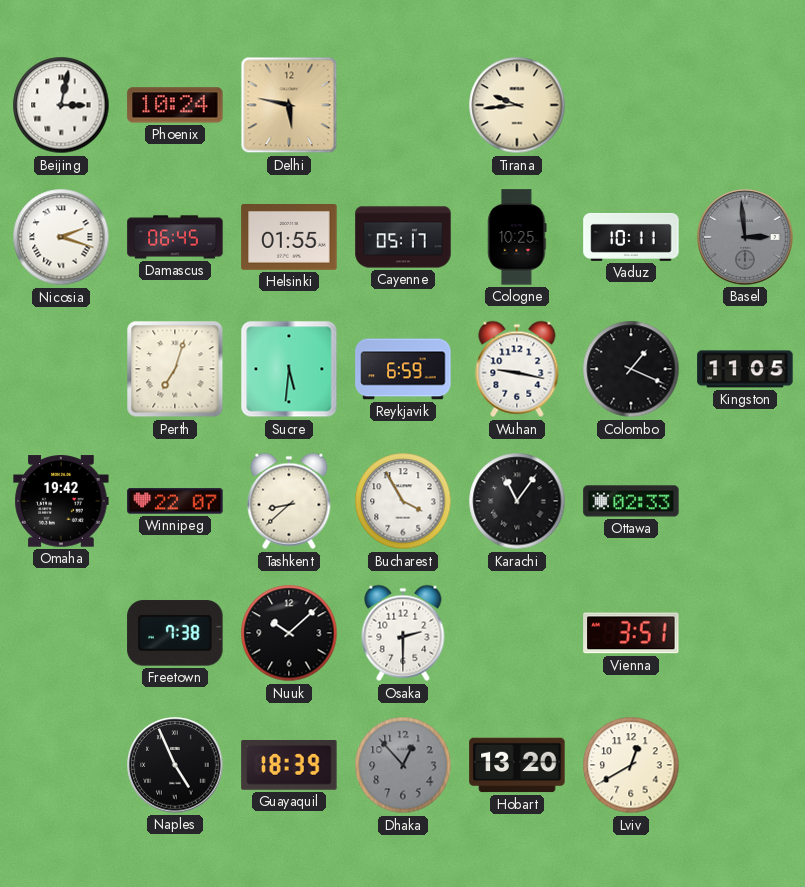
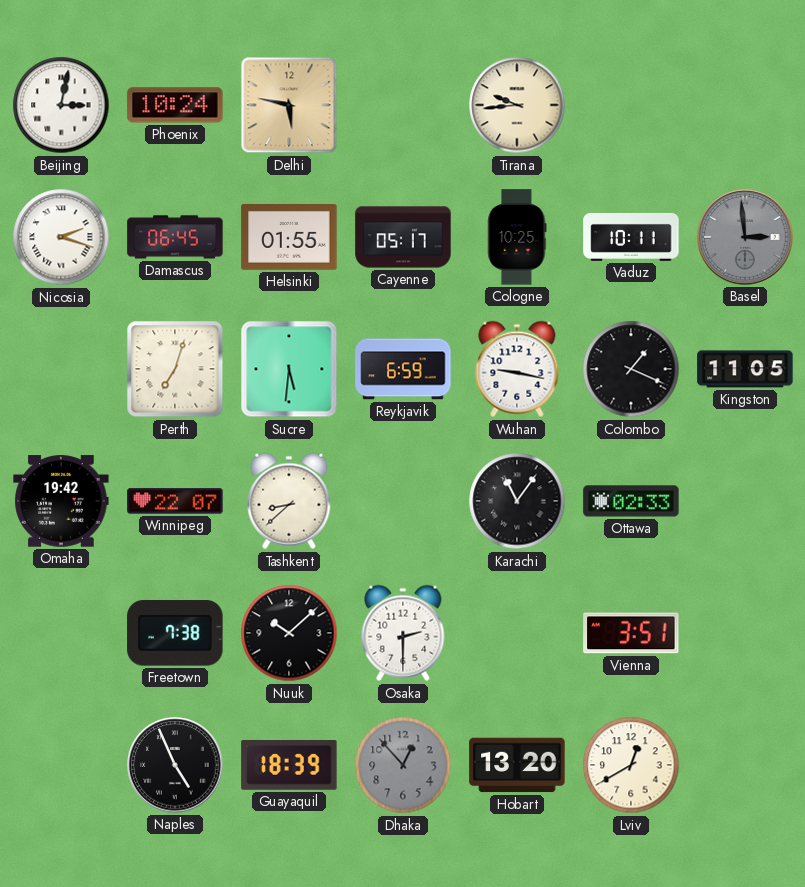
Bucharest: 3:55 -> none
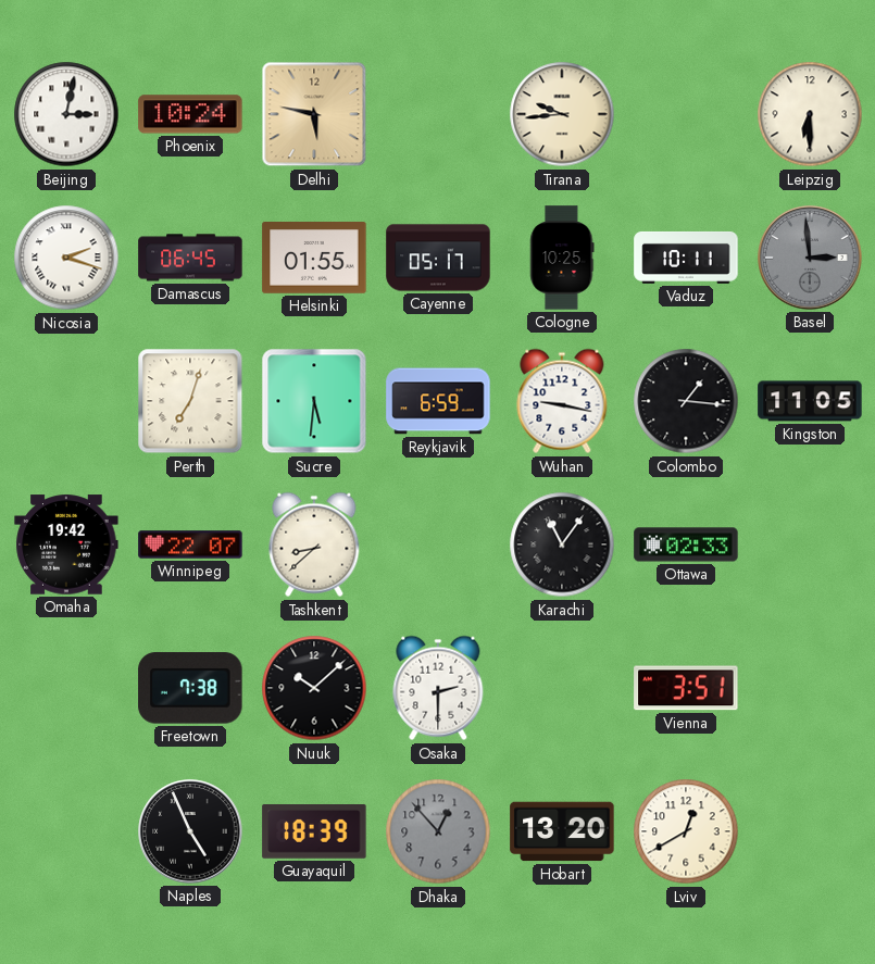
Leipzig: none -> 6:30
Colombo: 1:19 -> 1:16
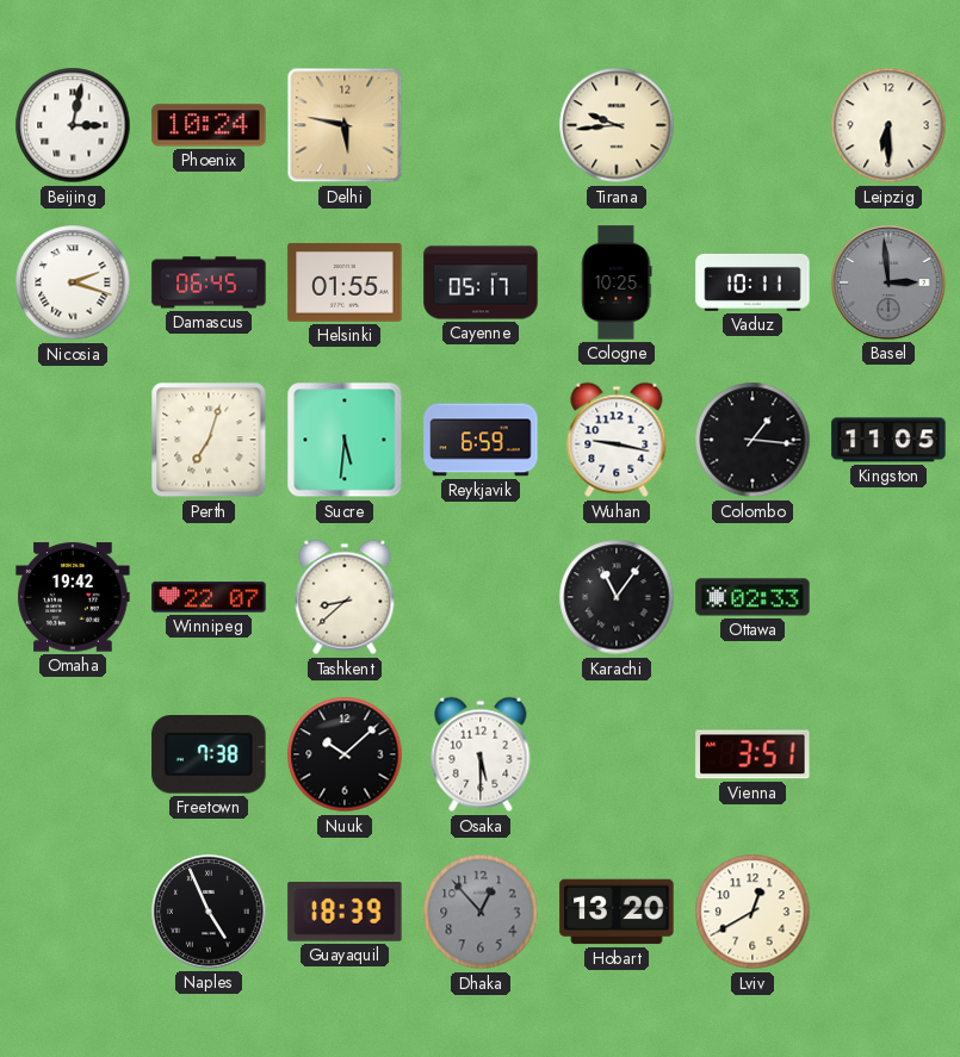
Osaka: 2:30 -> 5:30
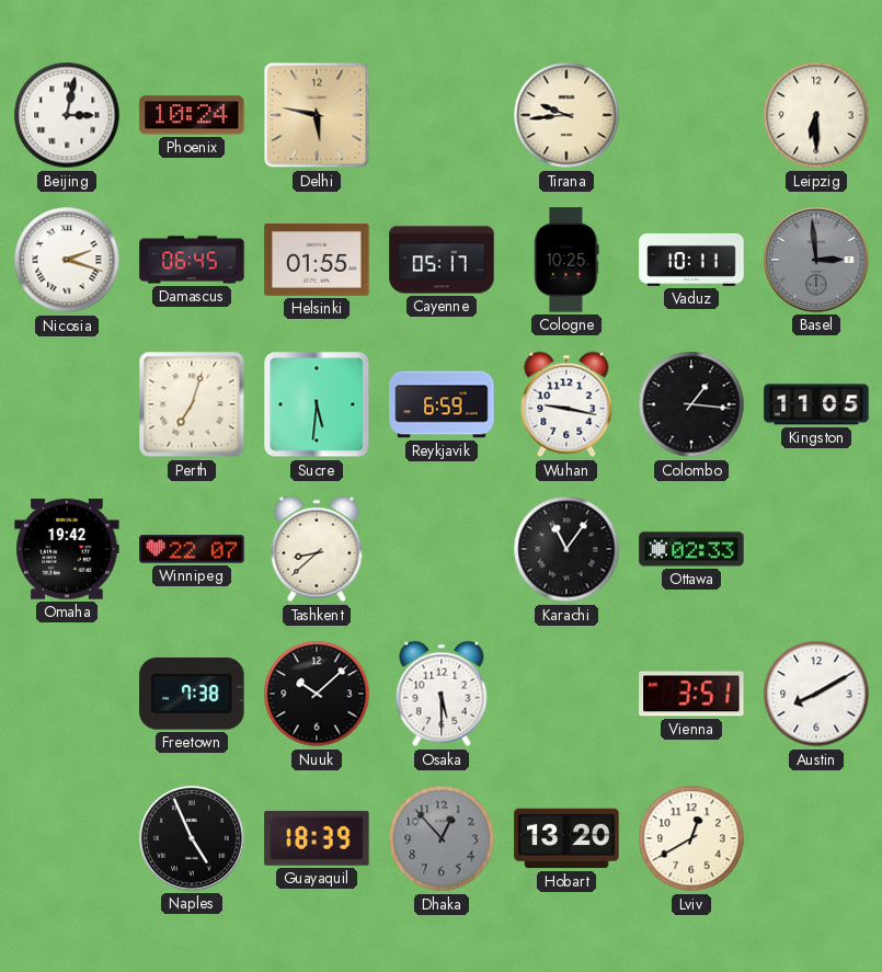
Austin: none -> 8:10
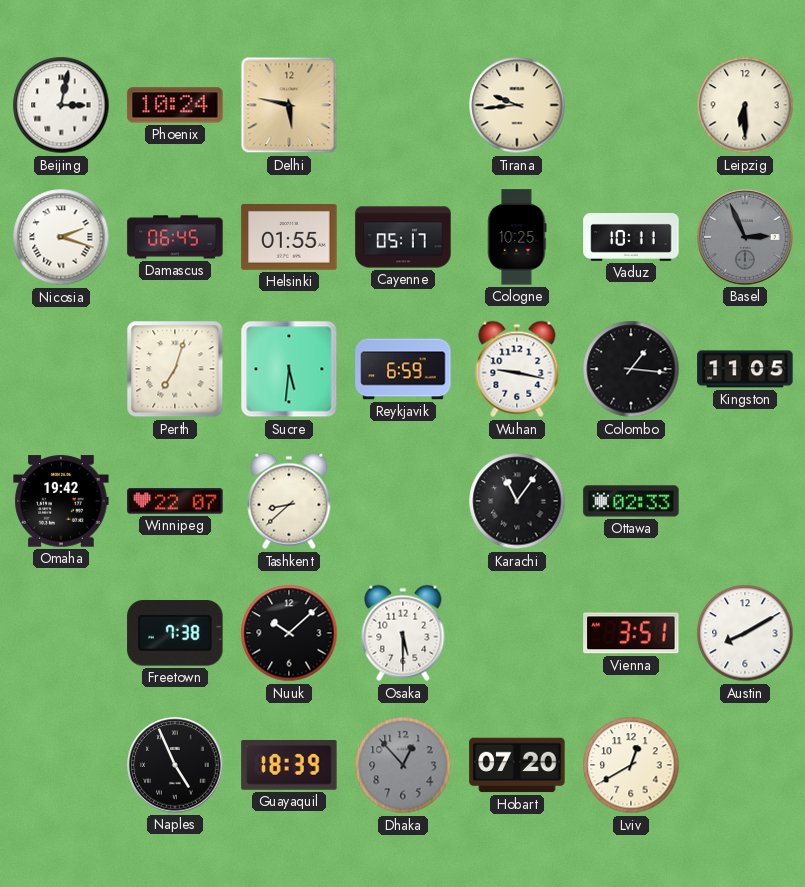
Basel: 2:59 -> 2:56
Hobart: 13:20 -> 07:20
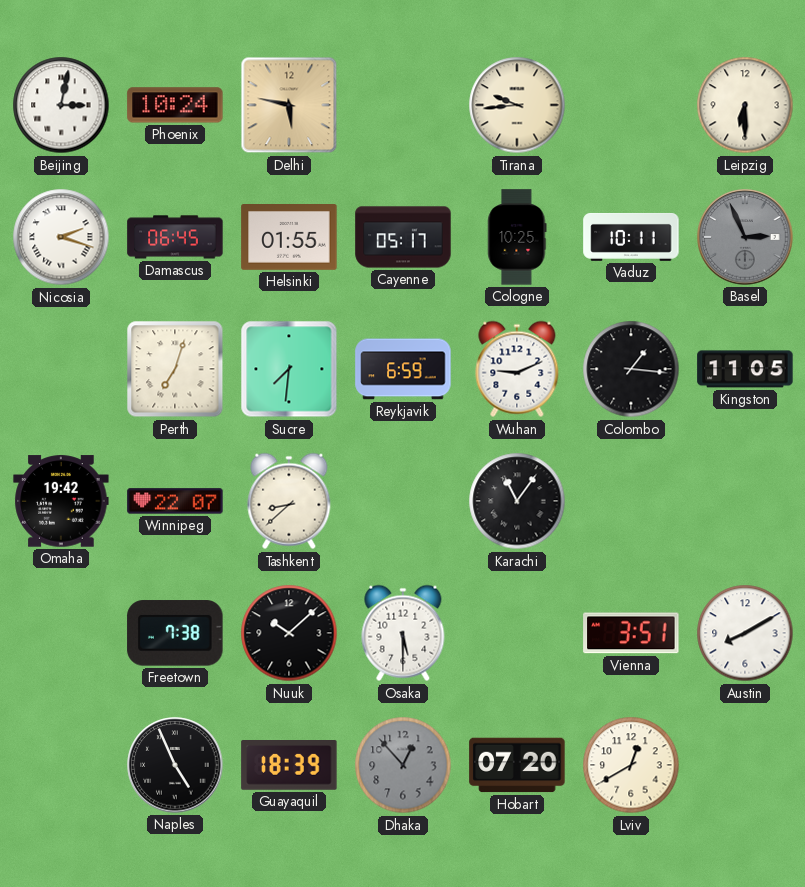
Sucre: 5:31 -> 7:31
Wuhan: 9:17 -> 9:11
Ottawa: 02:33 -> none
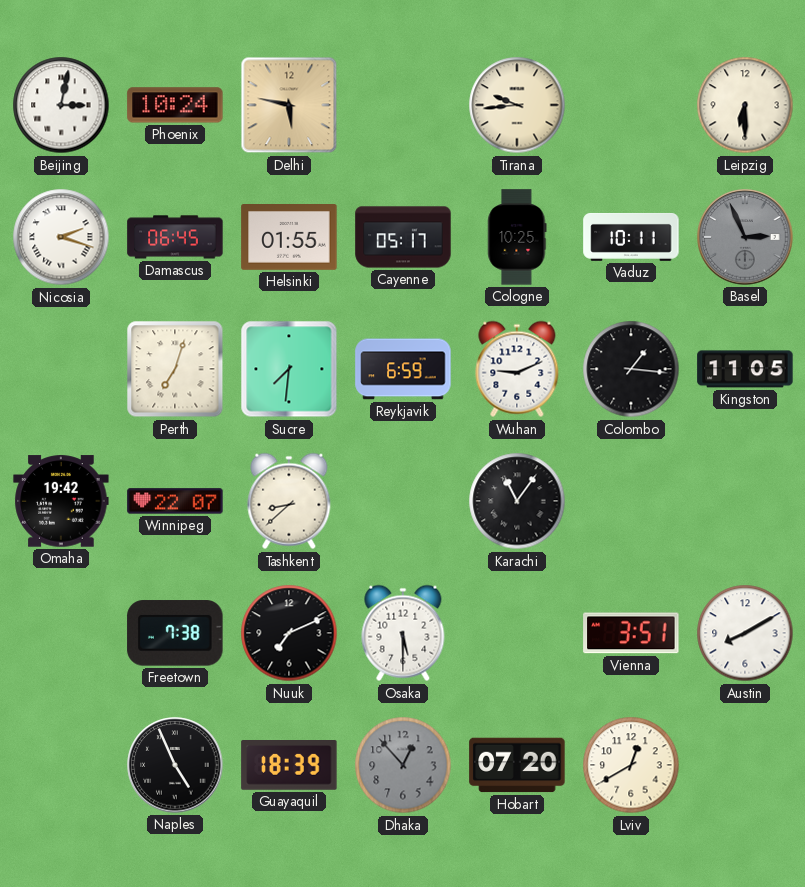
Nuuk: 10:08 -> 7:11
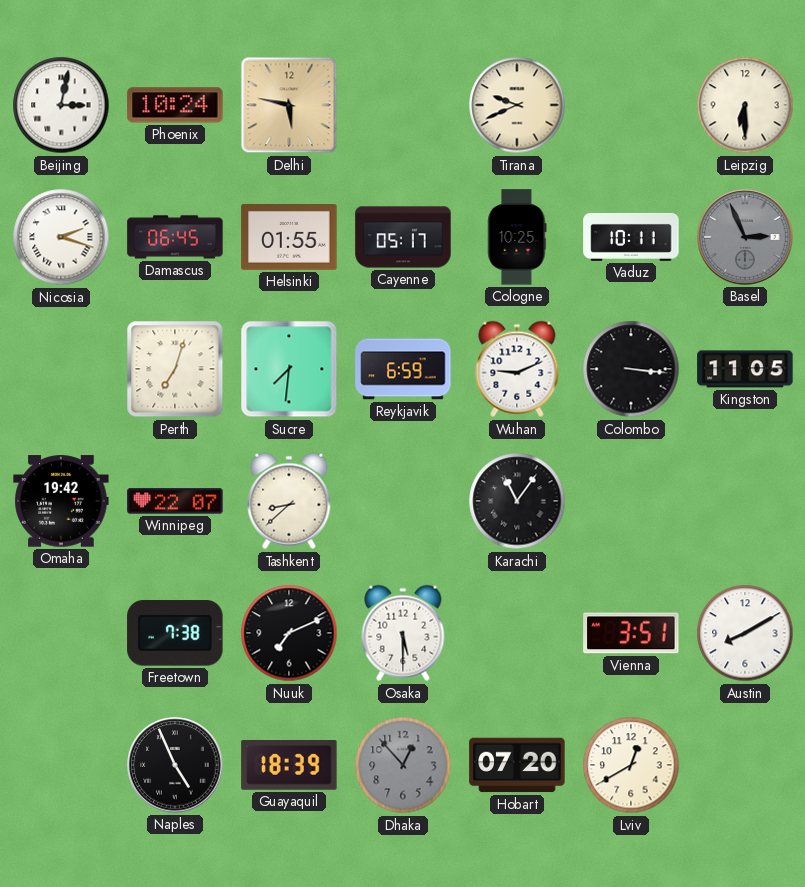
Tirana: 9:44 -> 9:41
Colombo: 1:16 -> 3:16
